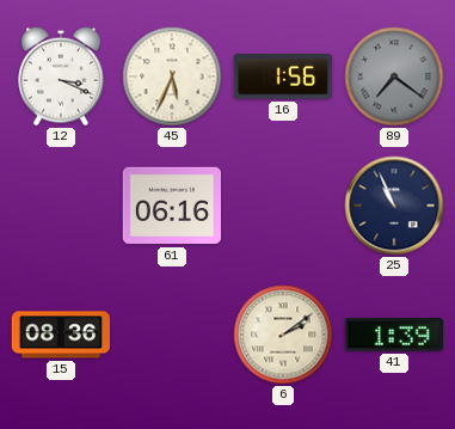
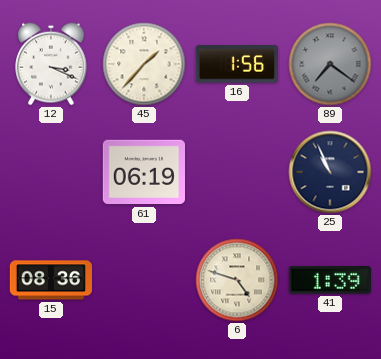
45: 5:34 -> 1:37
61: 06:16 -> 06:19
6: 2:09 -> 4:48
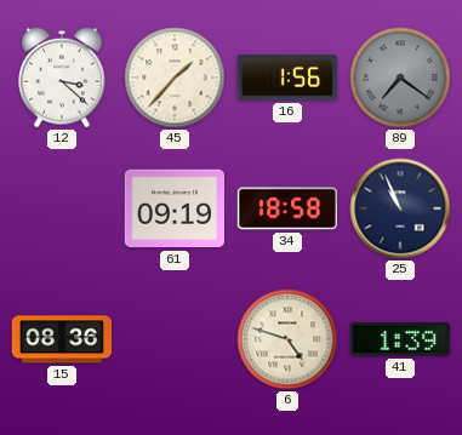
12: 3:19 -> 3:22
61: 06:19 -> 09:19
34: none -> 18:58
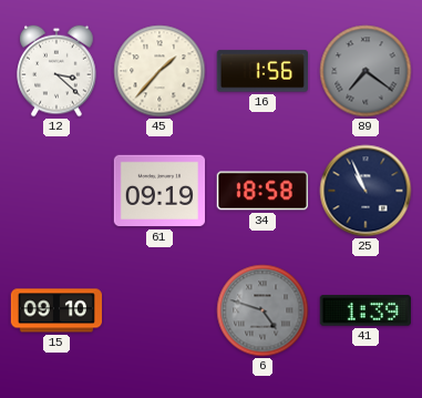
15: 08:36 -> 09:10
6 dial: cream -> grey
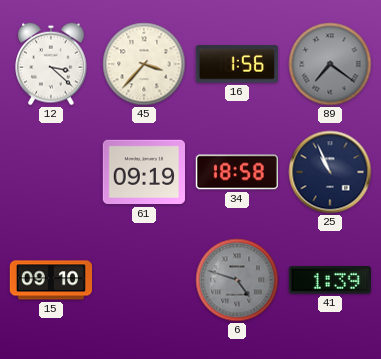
45: 1:37 -> 3:37
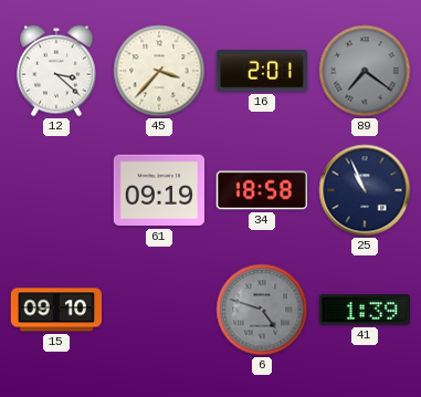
16: 1:56 -> 2:01
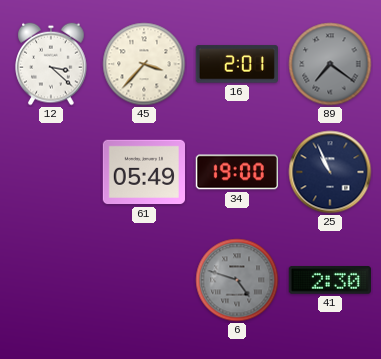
61: 09:19 -> 05:49
34: 18:58 -> 19:00
15: 09:10 -> none
41: 1:39 -> 2:30
